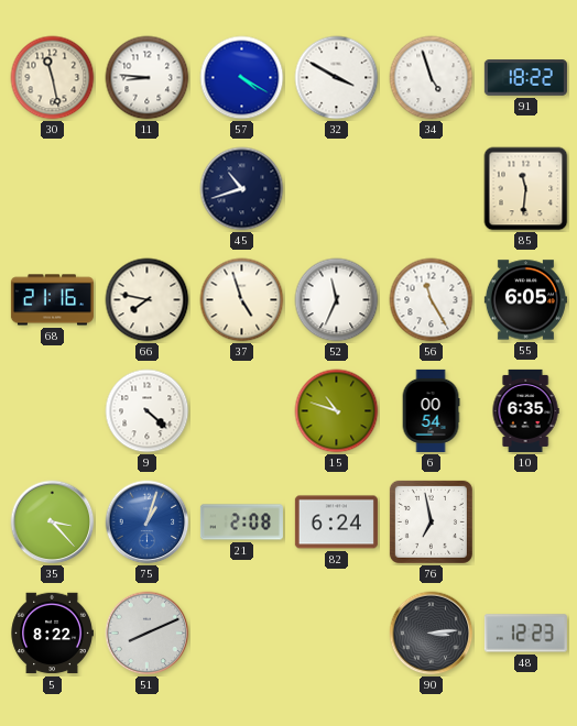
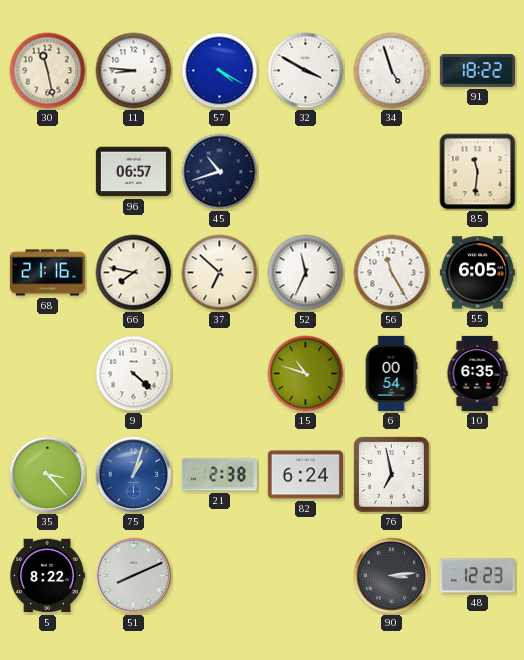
96: none -> 06:57
37: 4:57 -> 6:52
21: 2:08 -> 2:38
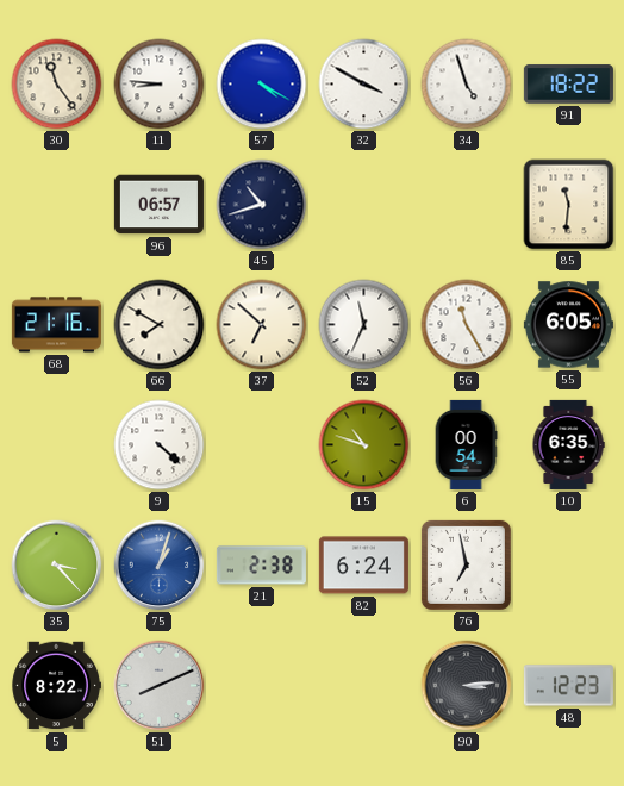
30: 11:28 -> 11:24
66: 7:47 -> 7:50
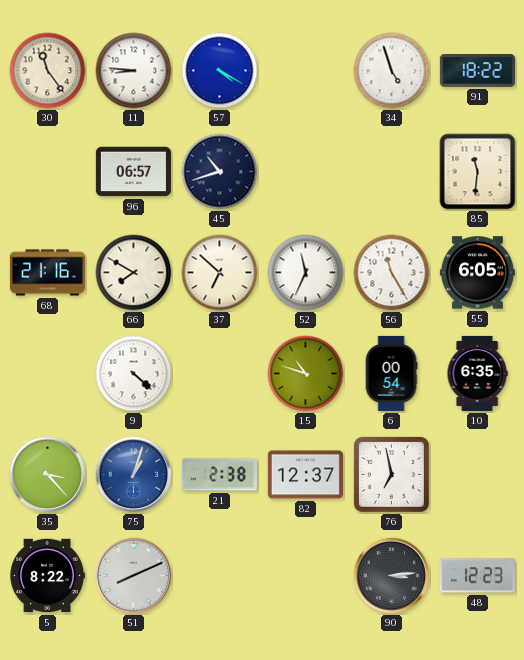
32: 3:50 -> none
82: 6:24 -> 12:37
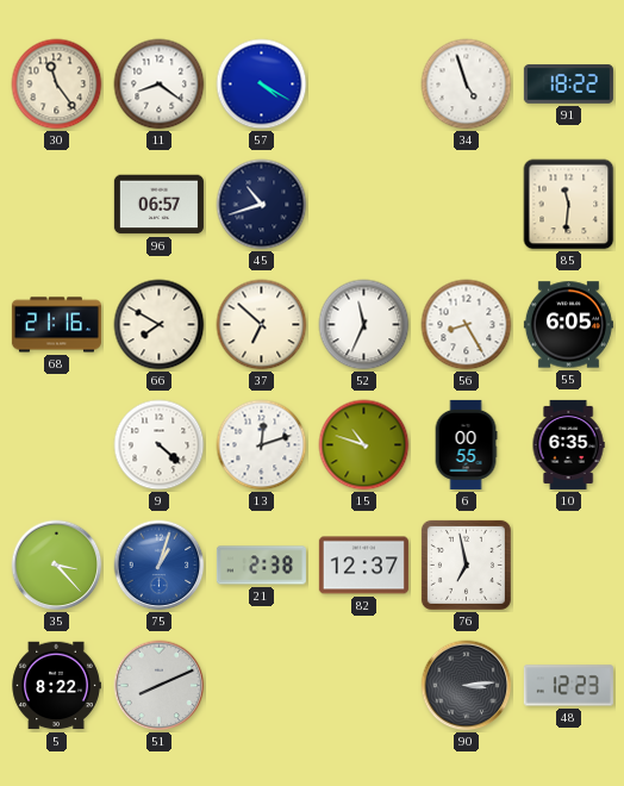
11: 8:46 -> 8:21
56: 11:25 -> 8:25
13: none -> 12:12
6: 00:54 -> 00:55
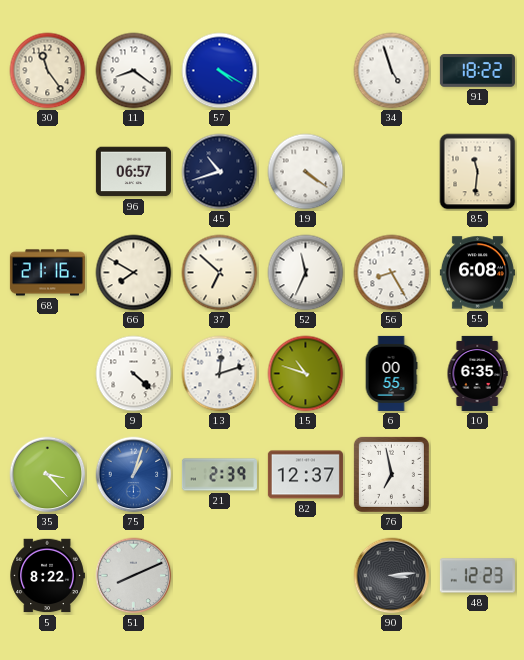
19: none -> 4:21
55: 6:05 -> 6:08
21: 2:38 -> 2:39
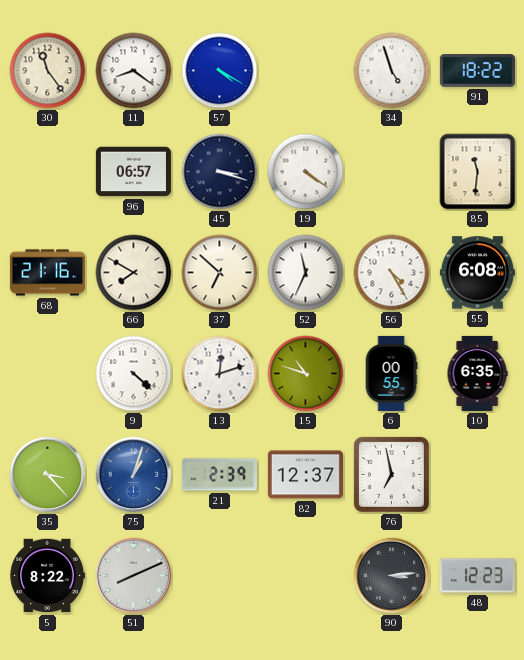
45: 10:42 -> 3:18
56: 8:25 -> 4:25
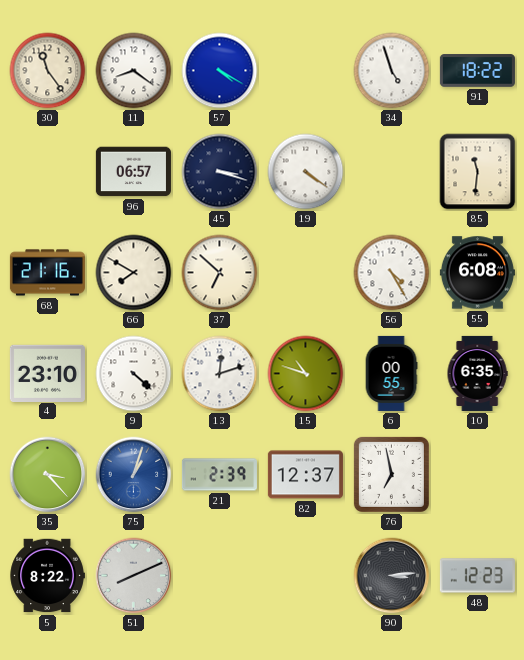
52: 11:34 -> none
4: none -> 23:10
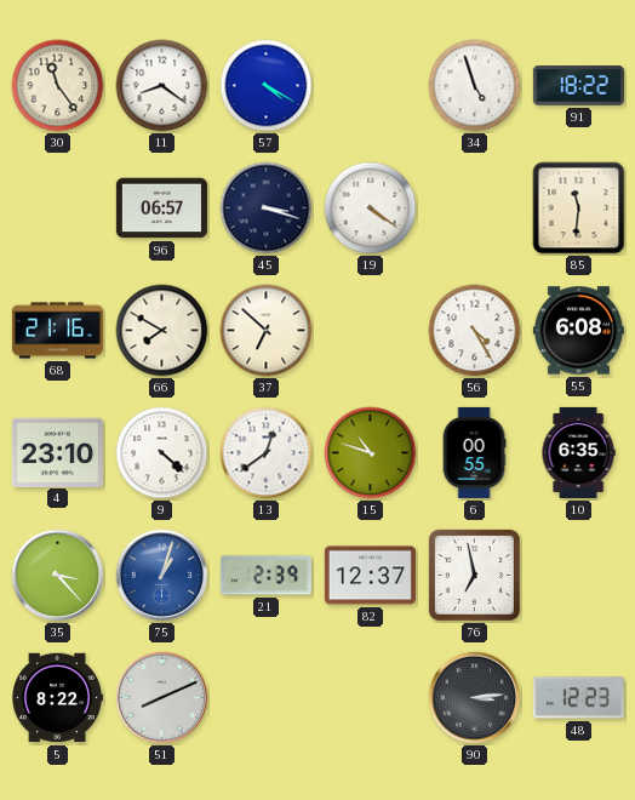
13: 12:12 -> 12:39
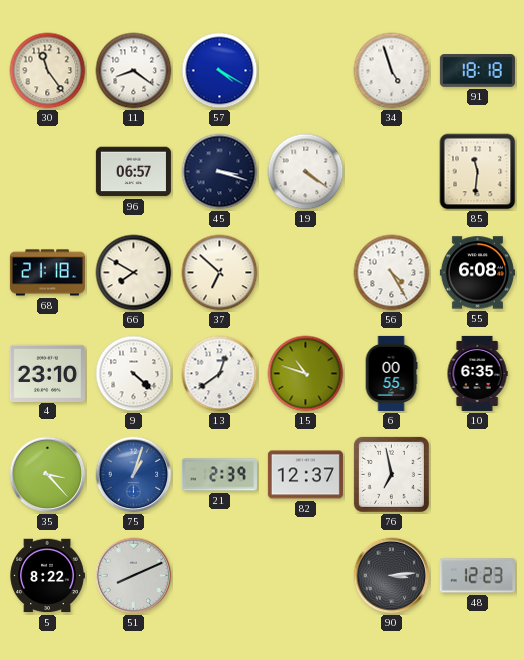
91: 18:22 -> 18:18
68: 21:16 -> 21:18
